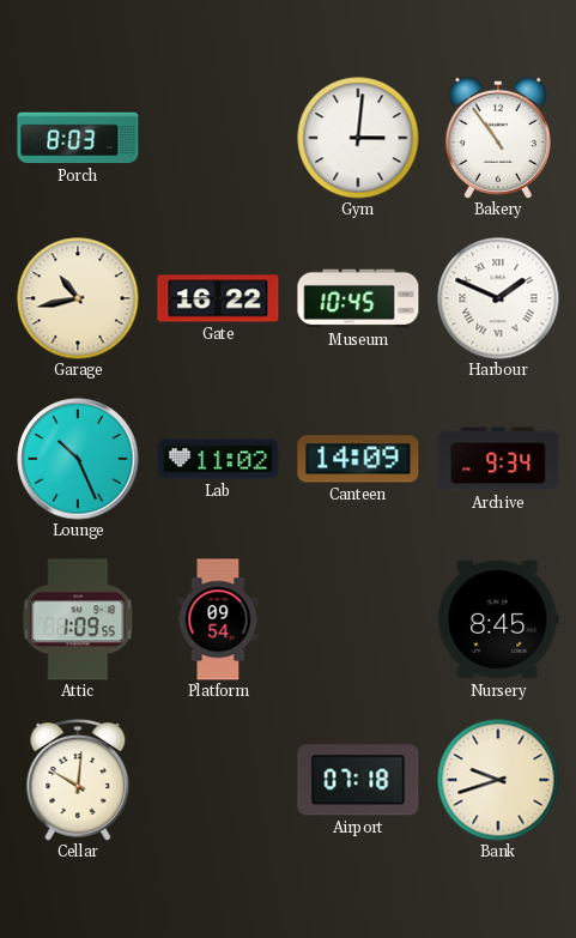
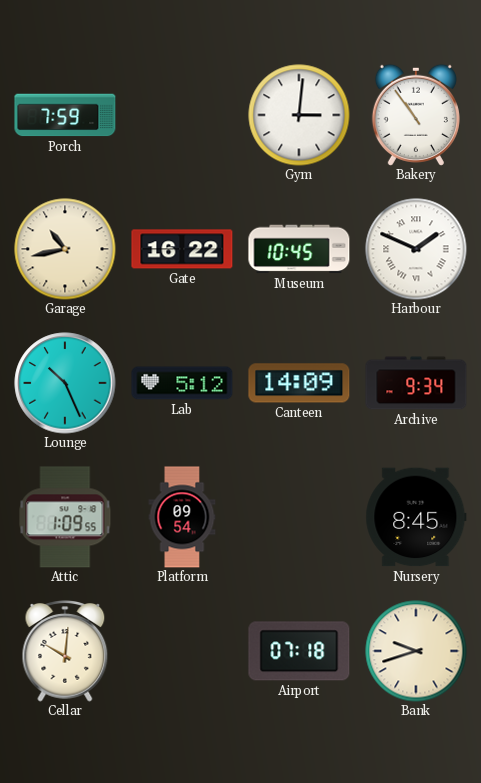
Porch: 8:03 -> 7:59
Lab: 11:02 -> 5:12
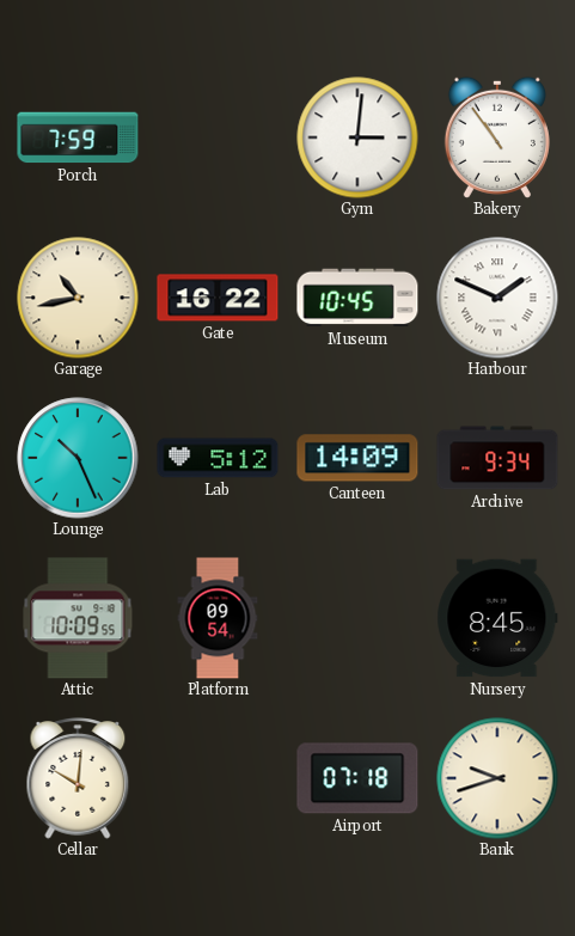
Attic: 1:09 -> 10:09
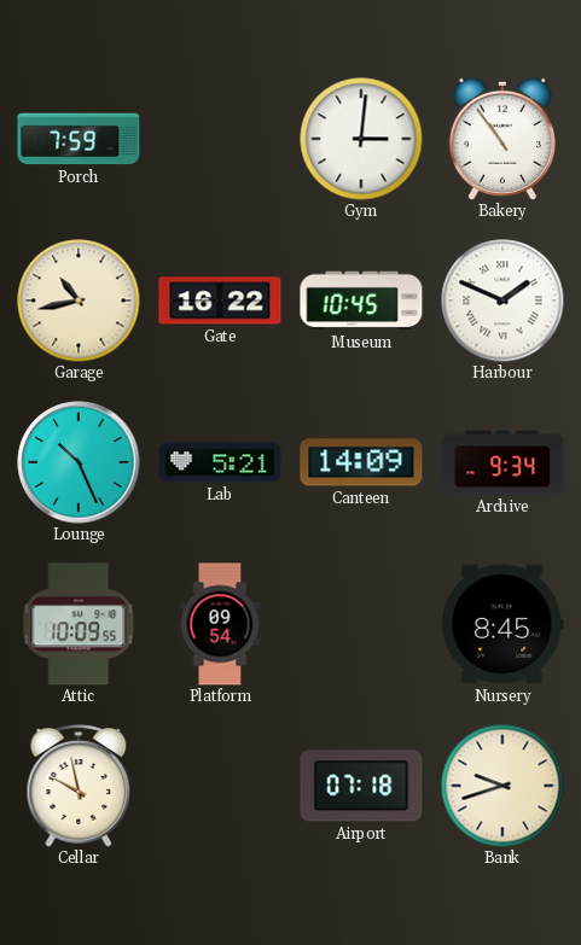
Lab: 5:12 -> 5:21
Cellar: 10:01 -> 9:58
